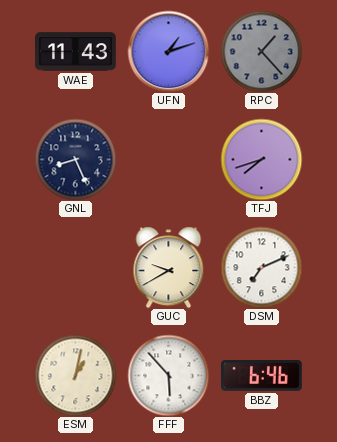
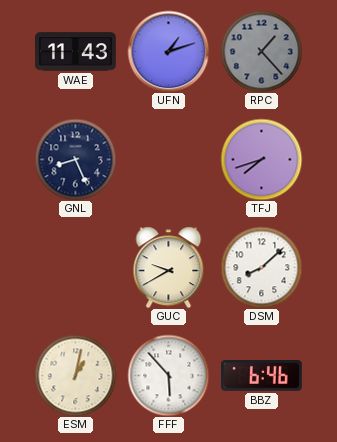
DSM: 7:11 -> 8:08
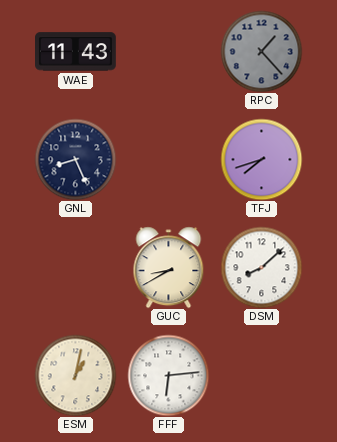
UFN: 1:12 -> none
GUC: 9:40 -> 8:40
FFF: 5:53 -> 6:14
BBZ: 6:46 -> none
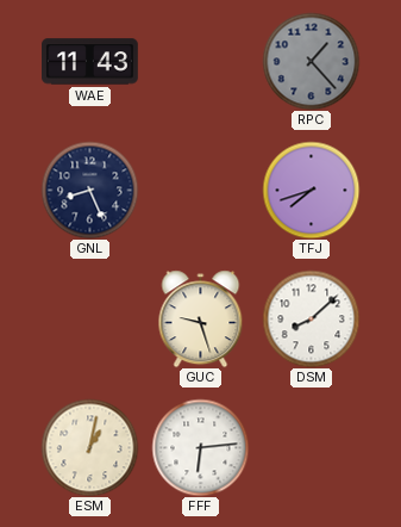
GUC: 8:40 -> 9:27
